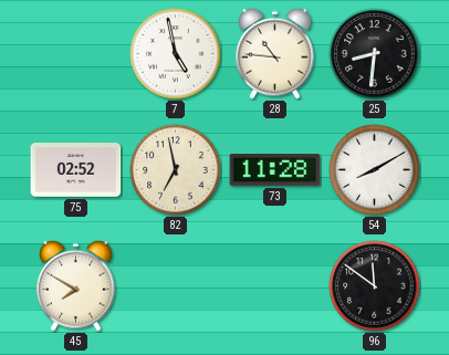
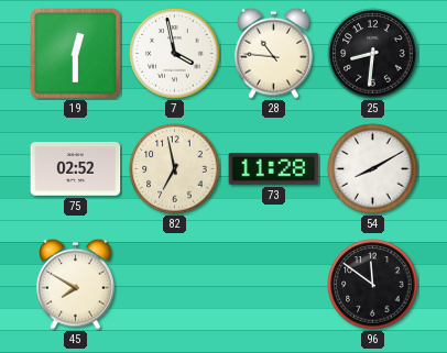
19: none -> 12:30
7: 4:58 -> 3:58
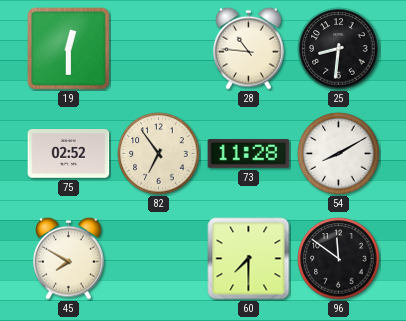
7: 3:58 -> none
82: 6:58 -> 6:54
60: none -> 7:30
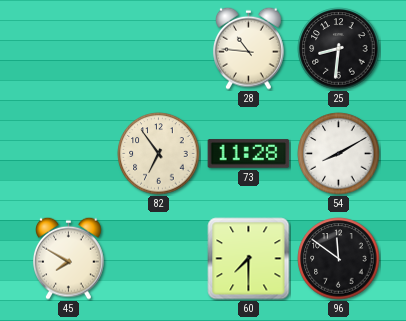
19: 12:30 -> none
75: 02:52 -> none
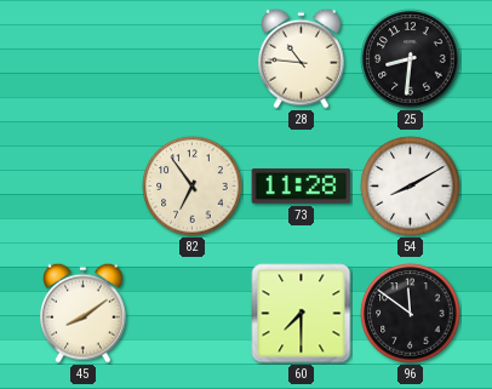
45: 7:50 -> 8:09
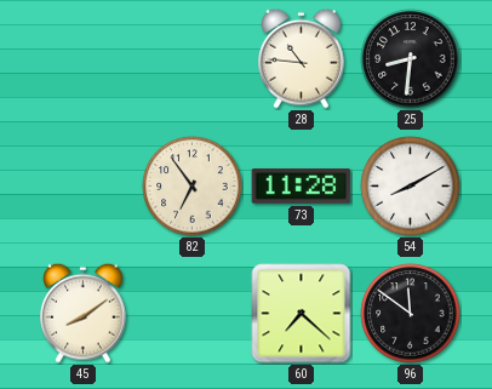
60: 7:30 -> 7:22
